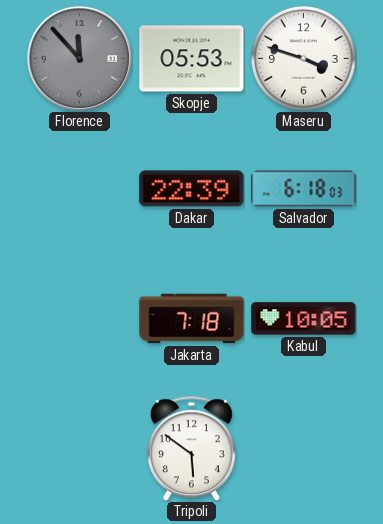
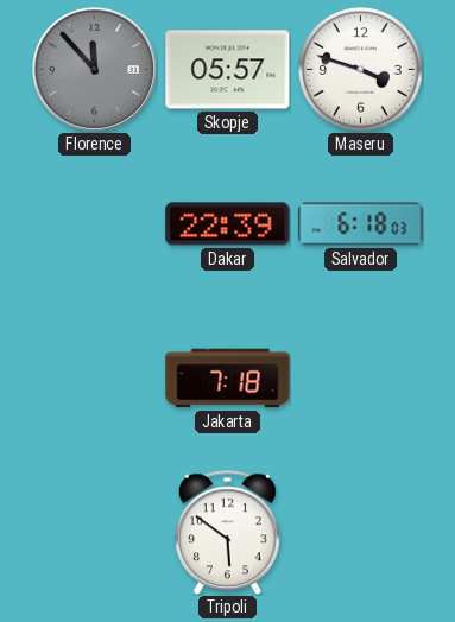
Skopje: 05:53 -> 05:57
Kabul: 10:05 -> none
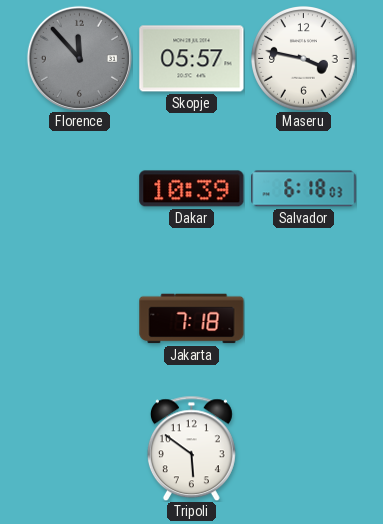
Maseru: 3:48 -> 3:47
Dakar: 22:39 -> 10:39
